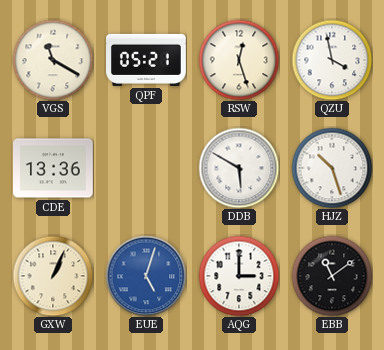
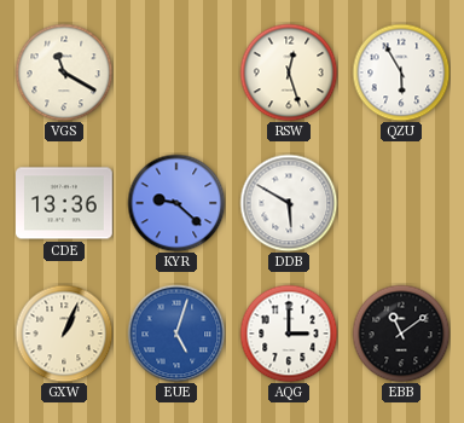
QPF: 05:21 -> none
QZU: 3:58 -> 5:55
KYR: none -> 9:22
HJZ: 10:27 -> none
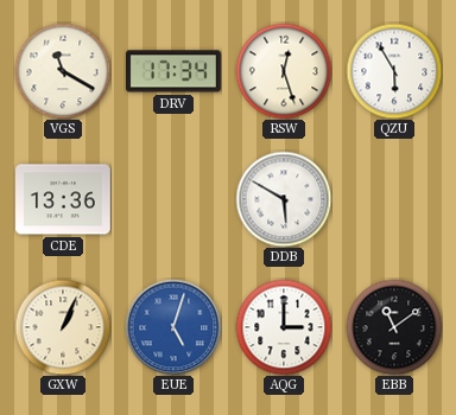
DRV: none -> 17:34
KYR: 9:22 -> none
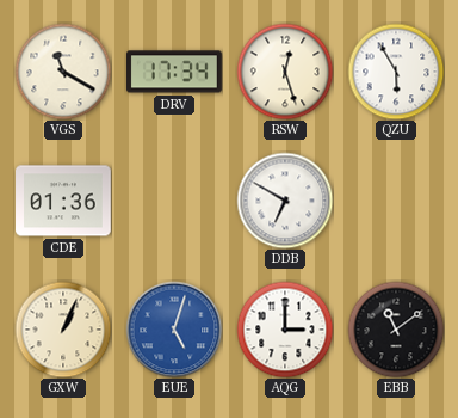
CDE: 13:36 -> 01:36
DDB: 5:50 -> 6:50
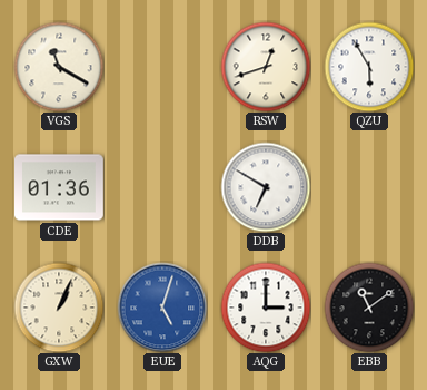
DRV: 17:34 -> none
RSW: 12:27 -> 12:42
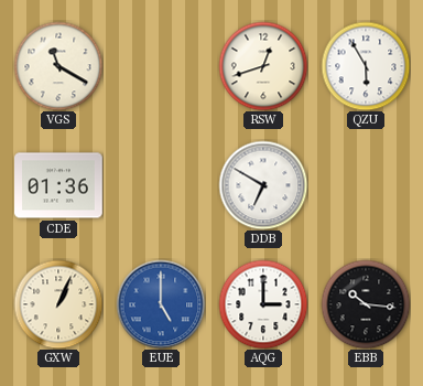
EUE: 5:03 -> 5:00
EBB: 11:09 -> 10:16
